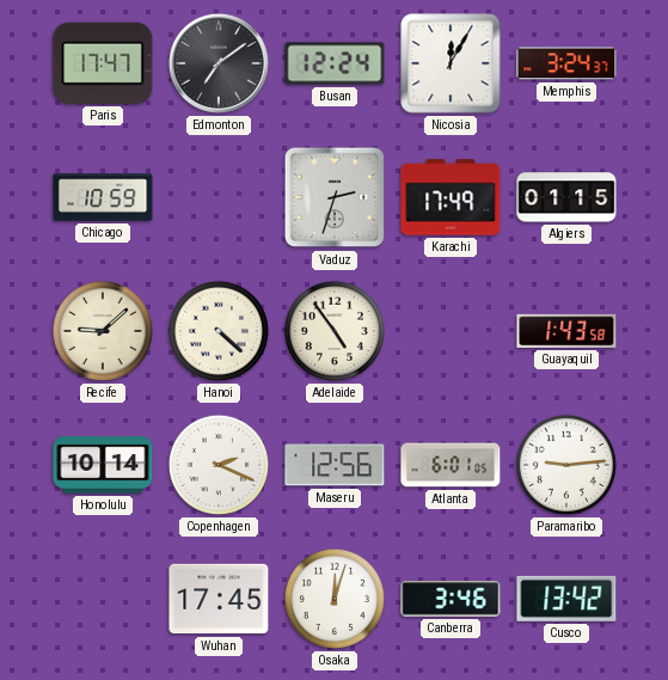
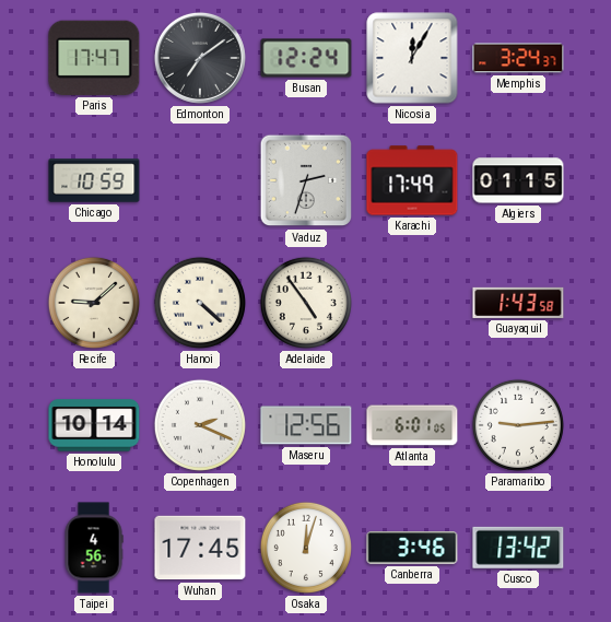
Taipei: none -> 4:56
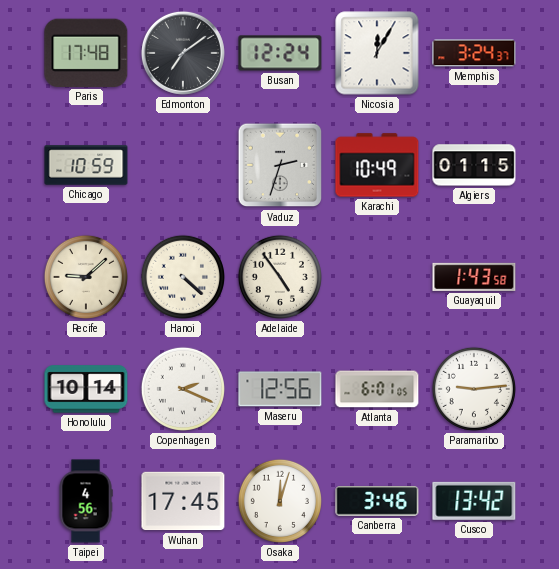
Paris: 17:47 -> 17:48
Karachi: 17:49 -> 10:49
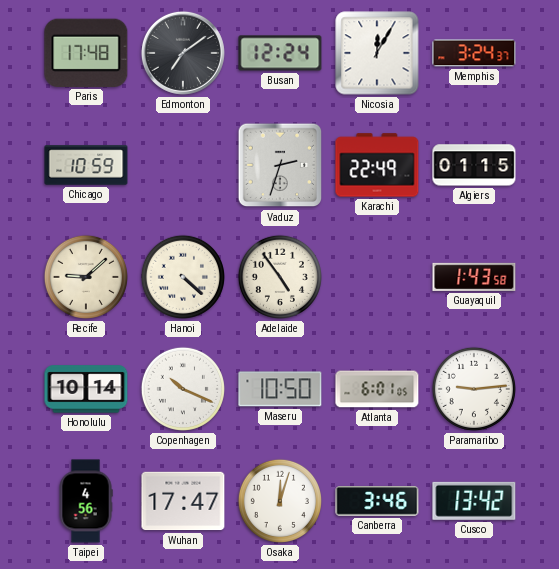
Karachi: 10:49 -> 22:49
Copenhagen: 2:19 -> 10:19
Maseru: 12:56 -> 10:50
Wuhan: 17:45 -> 17:47
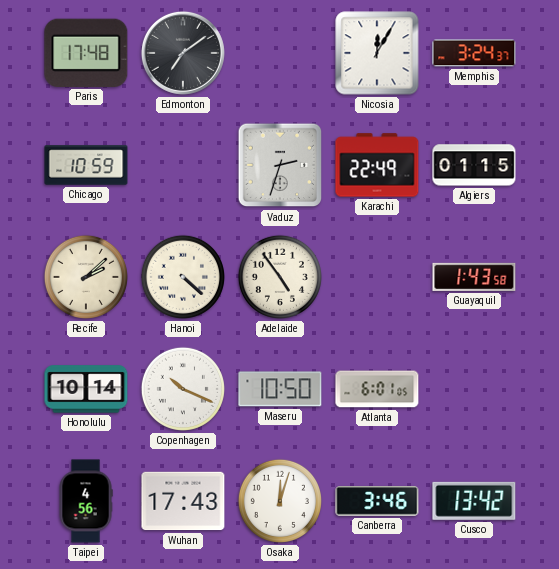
Busan: 12:24 -> none
Recife: 9:08 -> 2:08
Paramaribo: 9:14 -> none
Wuhan: 17:47 -> 17:43
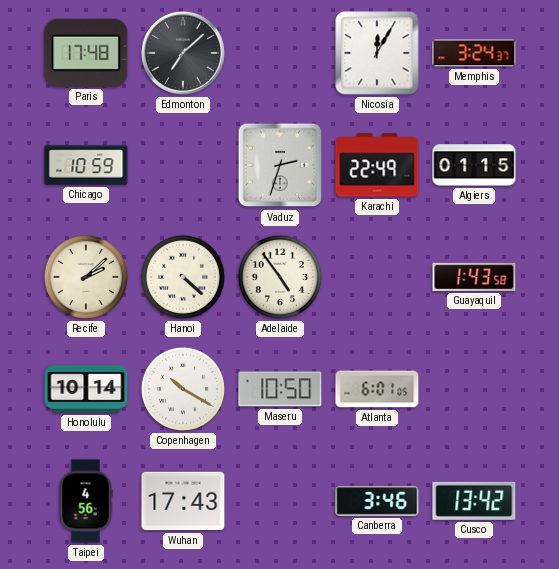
Edmonton: 7:09 -> 7:08
Copenhagen: 10:19 -> 10:20
Osaka: 12:03 -> none
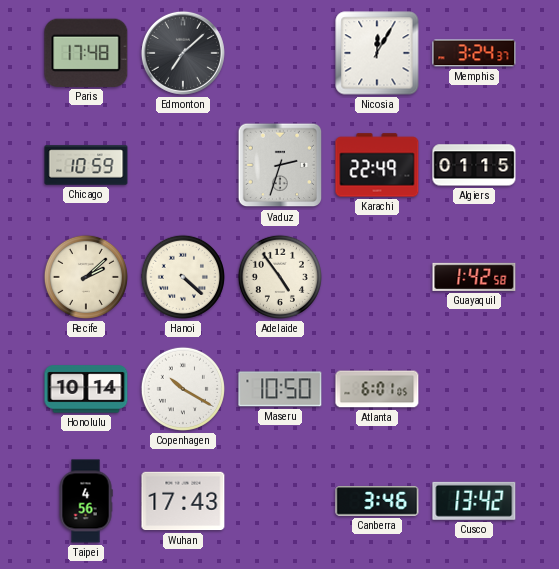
Guayaquil: 1:43 -> 1:42
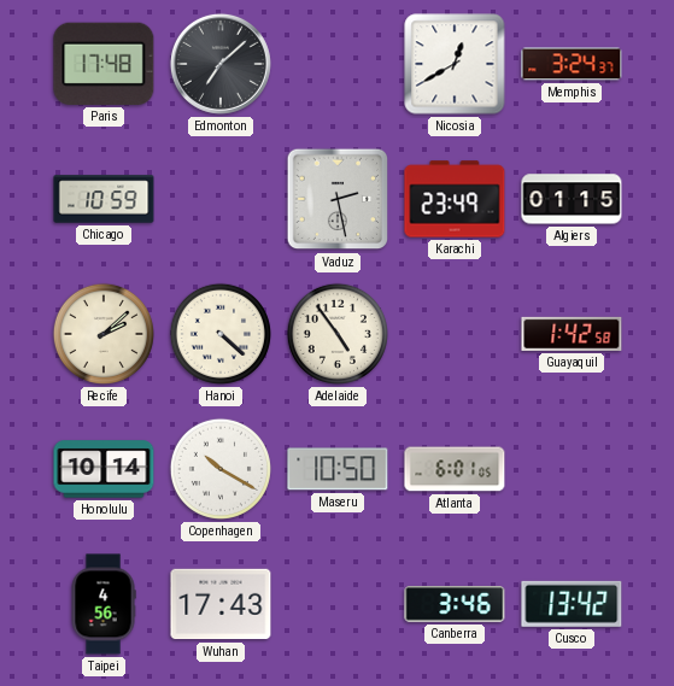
Nicosia: 12:05 -> 12:40
Vaduz: 2:33 -> 2:28
Karachi: 22:49 -> 23:49
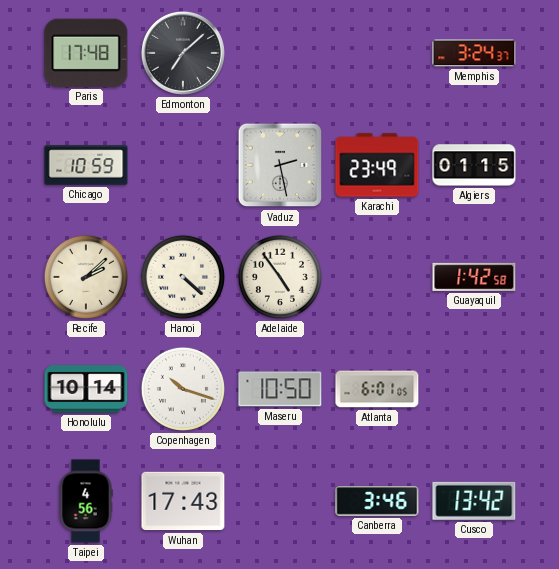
Nicosia: 12:40 -> none
Copenhagen: 10:20 -> 10:18
